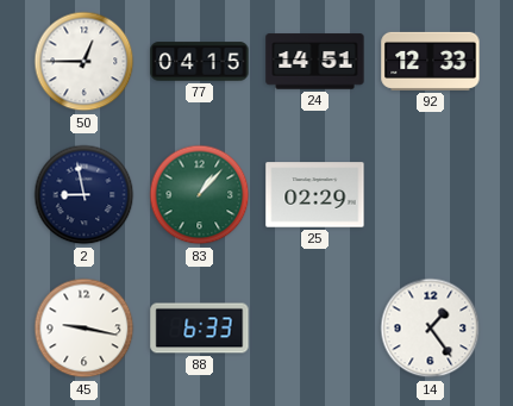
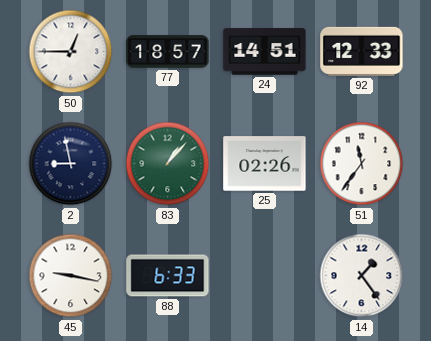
77: 04:15 -> 18:57
25: 02:29 -> 02:26
51: none -> 11:36
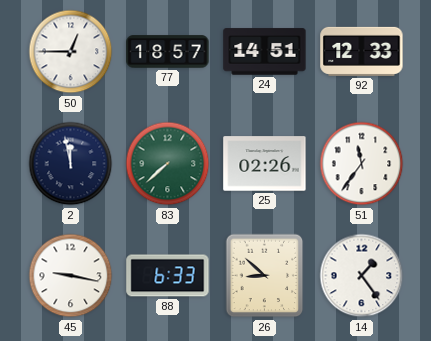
2: 8:58 -> 11:58
83: 1:07 -> 7:38
26: none -> 8:52
